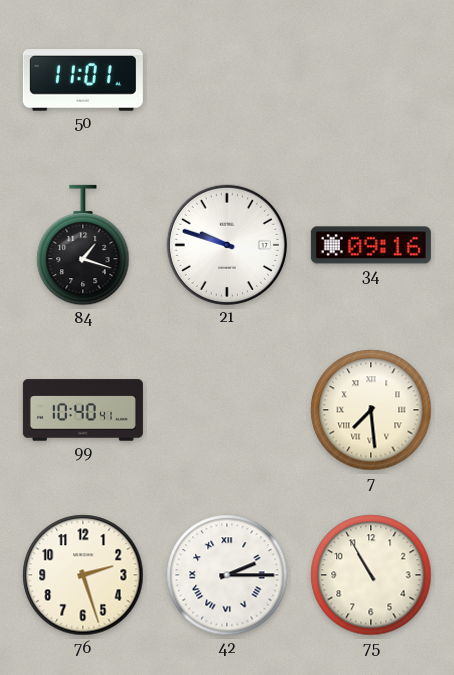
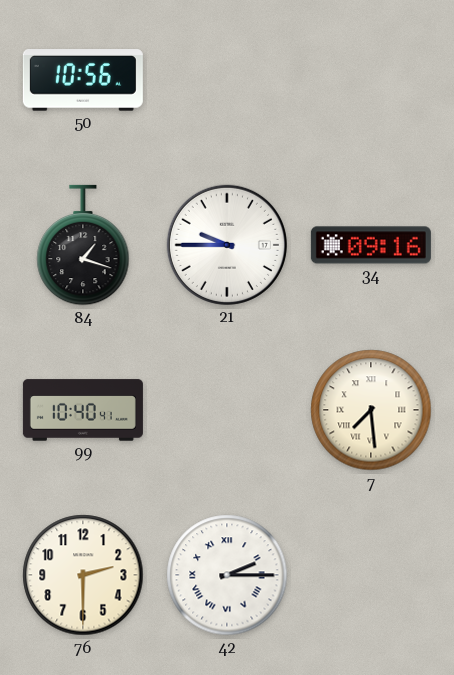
50: 11:01 -> 10:56
21: 9:48 -> 9:45
76: 2:27 -> 2:30
75: 10:55 -> none
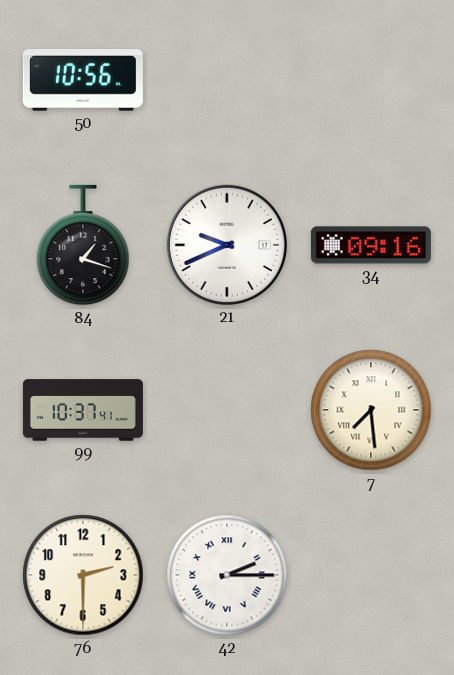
21: 9:45 -> 9:41
99: 10:40 -> 10:37
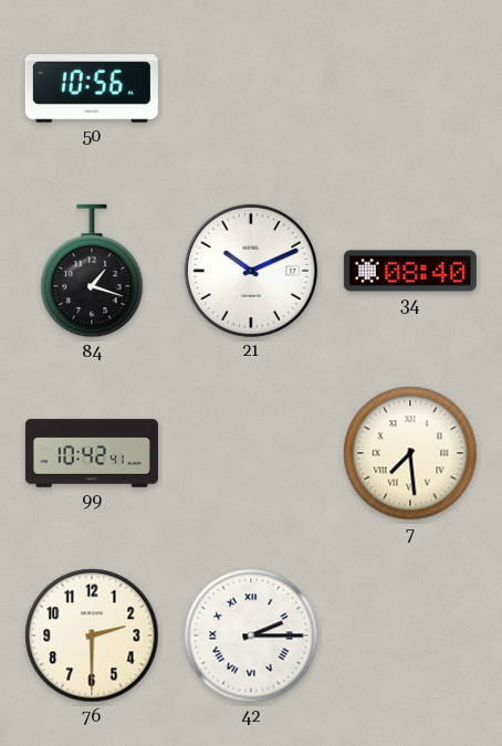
21: 9:41 -> 10:11
34: 09:16 -> 08:40
99: 10:37 -> 10:42
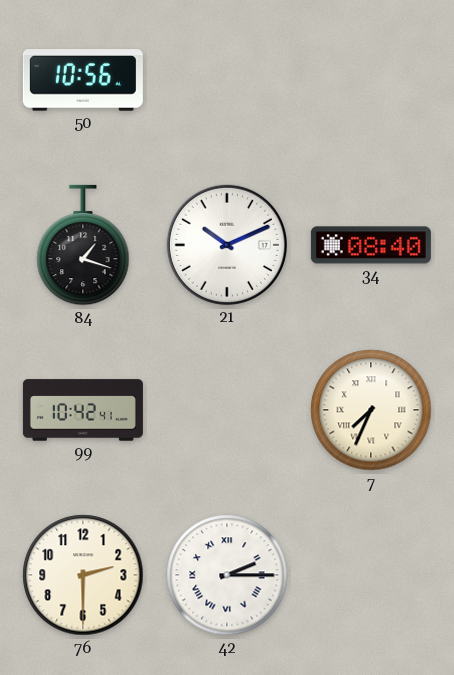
7: 7:29 -> 7:34
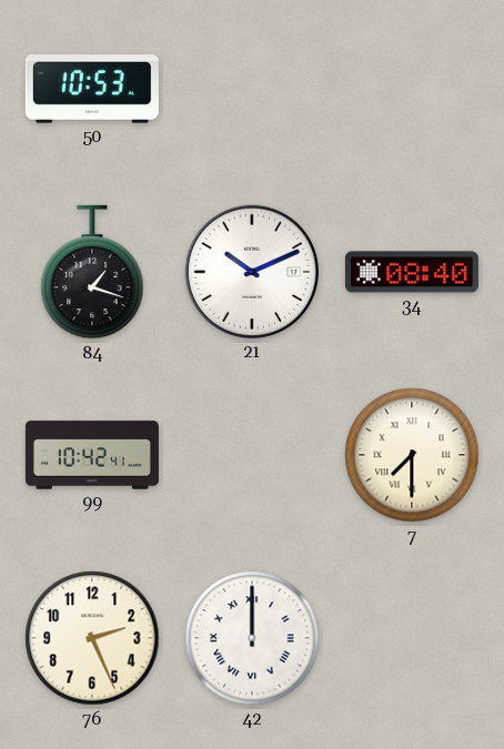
50: 10:56 -> 10:53
7: 7:34 -> 7:30
76: 2:30 -> 2:26
42: 2:15 -> 12:00
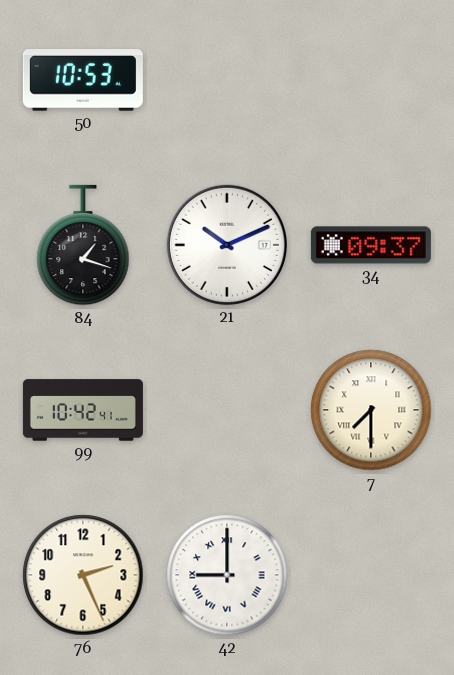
34: 08:40 -> 09:37
42: 12:00 -> 9:00
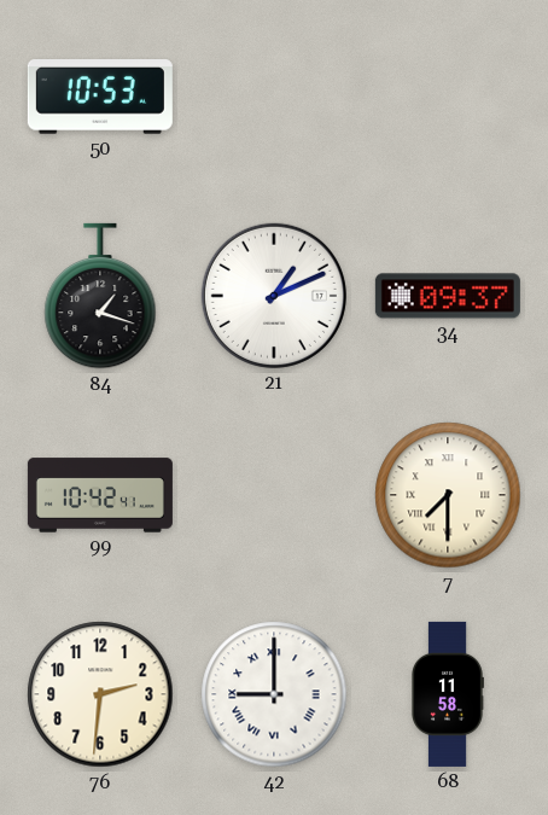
21: 10:11 -> 1:11
76: 2:26 -> 2:31
68: none -> 11:58
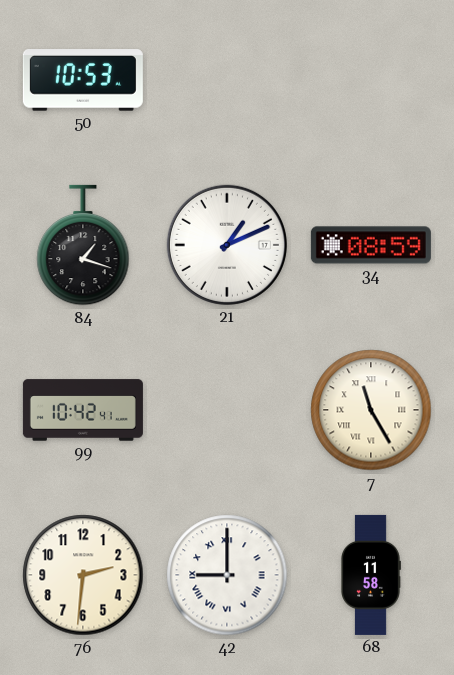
34: 09:37 -> 08:59
7: 7:30 -> 11:25
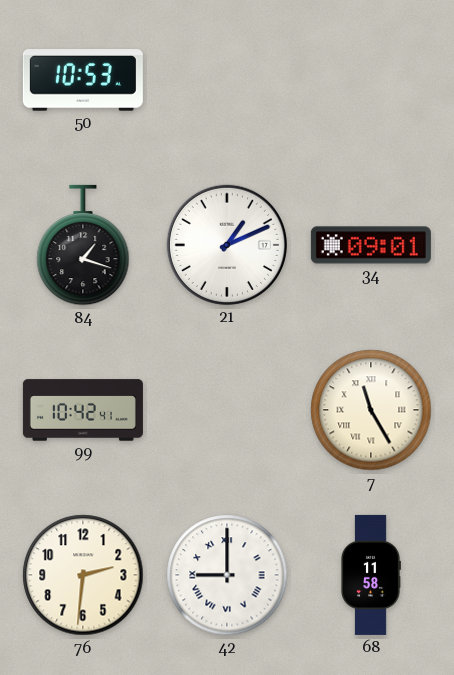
34: 08:59 -> 09:01
